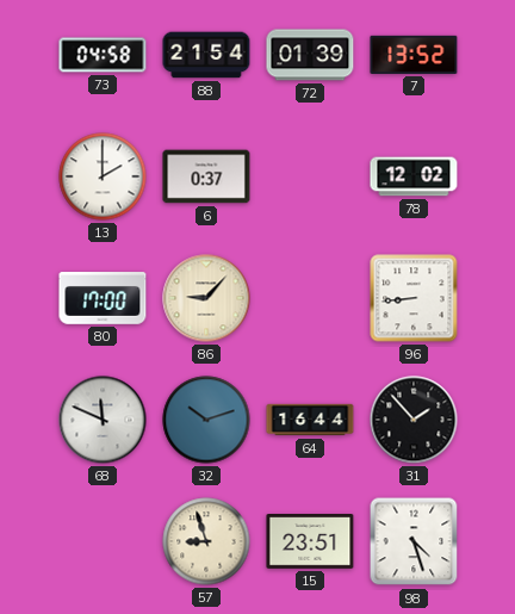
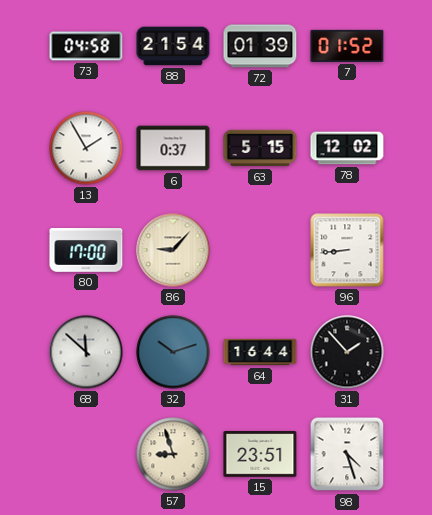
7: 13:52 -> 01:52
13: 2:00 -> 1:55
63: none -> 5:15
68: 11:49 -> 11:52
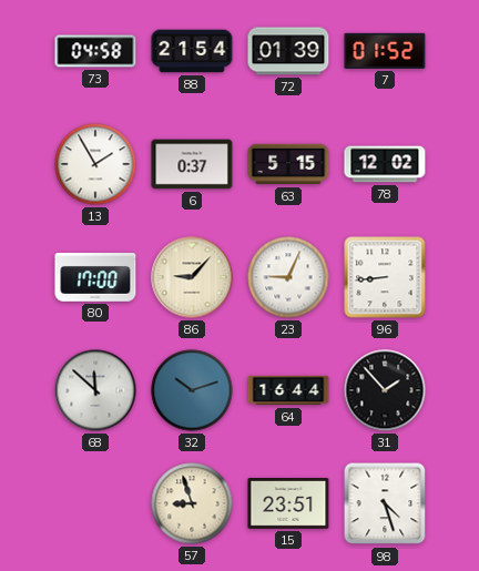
23: none -> 9:04
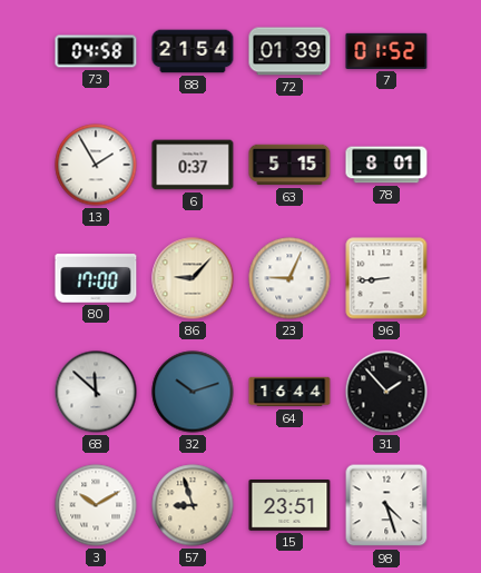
78: 12:02 -> 8:01
3: none -> 10:10
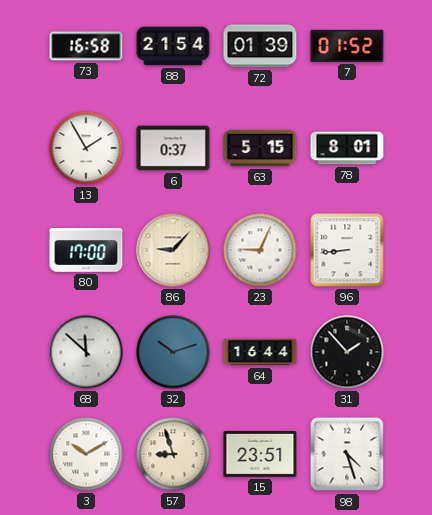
73: 04:58 -> 16:58
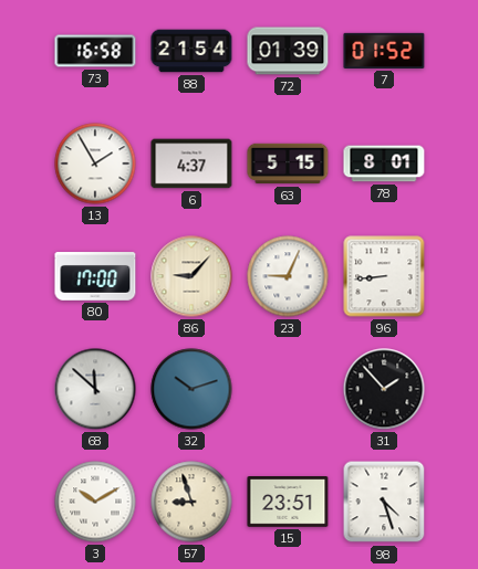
6: 0:37 -> 4:37
64: 16:44 -> none
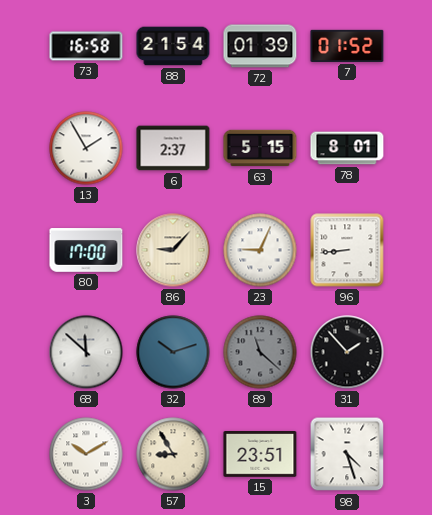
6: 4:37 -> 2:37
89: none -> 11:22
57: 8:57 -> 8:55
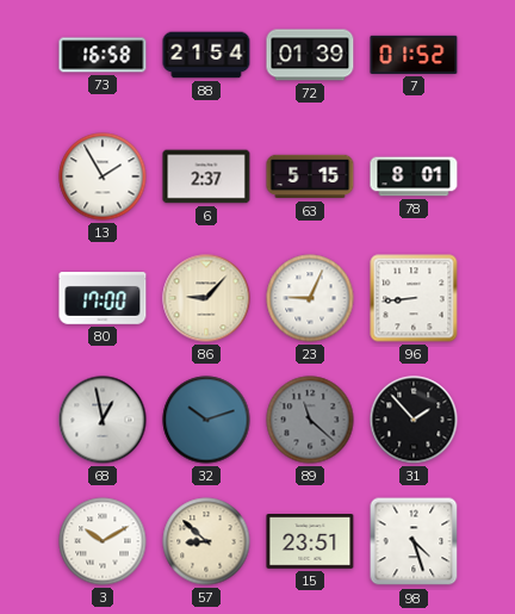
68: 11:52 -> 12:58
57: 8:55 -> 8:52
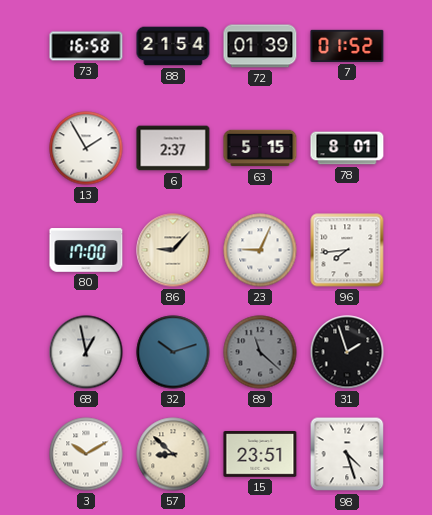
96: 8:44 -> 7:44
31: 1:53 -> 1:57
